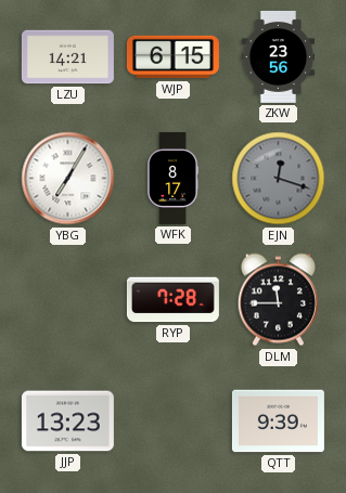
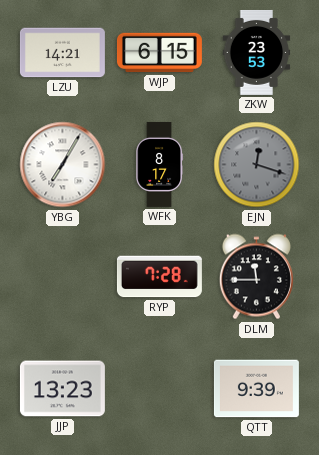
ZKW: 23:56 -> 23:53
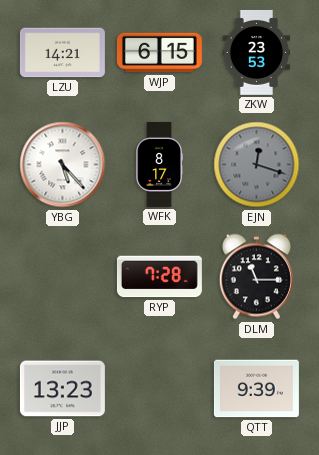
YBG: 7:05 -> 5:23
DLM: 11:45 -> 11:15
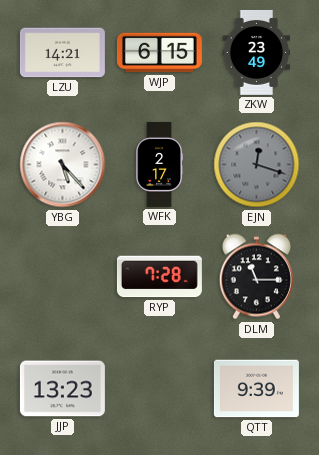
ZKW: 23:53 -> 23:49
WFK: 8:17 -> 2:17
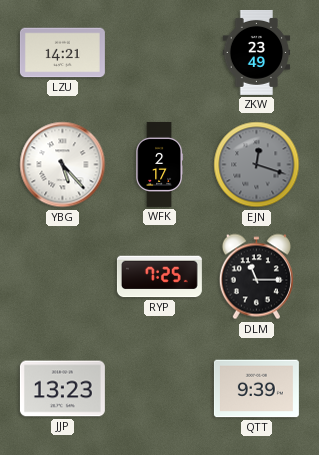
WJP: 6:15 -> none
RYP: 7:28 -> 7:25
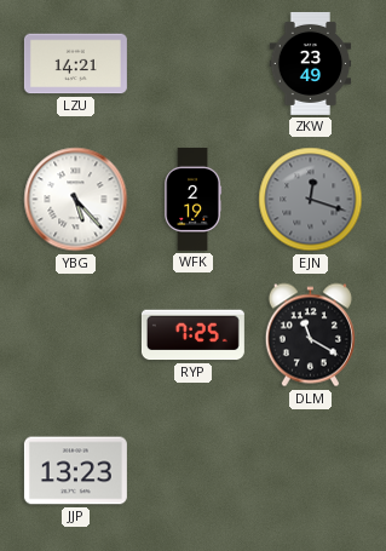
WFK: 2:17 -> 2:19
DLM: 11:15 -> 11:20
QTT: 9:39 -> none
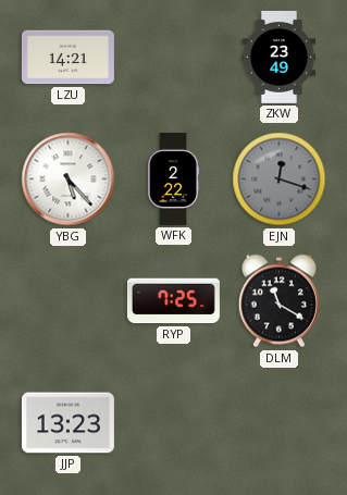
WFK: 2:19 -> 2:22
